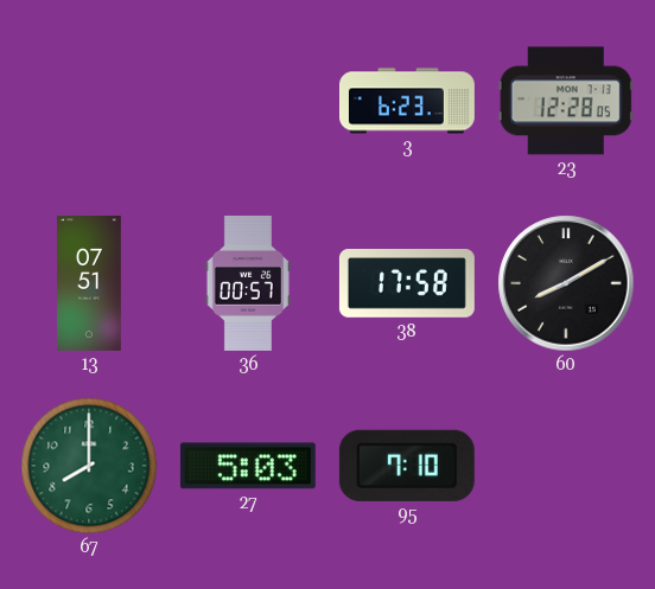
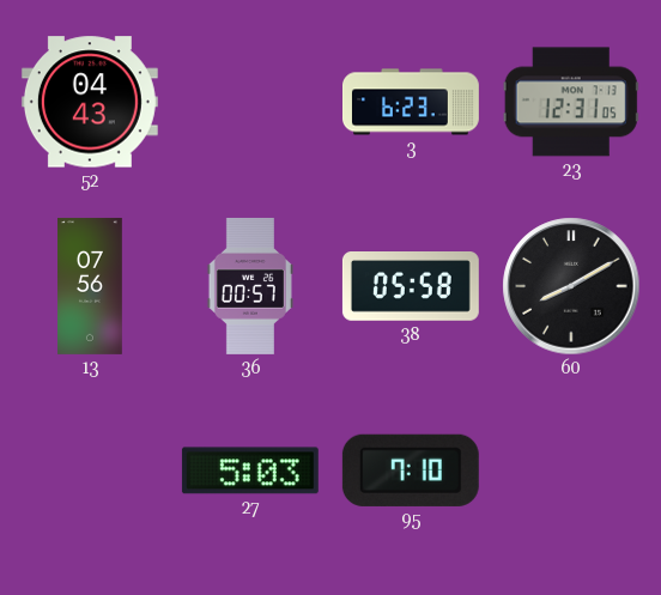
52: none -> 04:43
23: 12:28 -> 12:31
13: 07:51 -> 07:56
38: 17:58 -> 05:58
67: 8:00 -> none
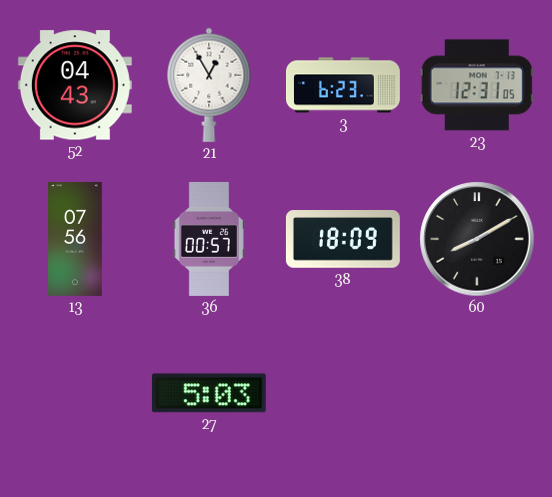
21: none -> 12:55
38: 05:58 -> 18:09
95: 7:10 -> none
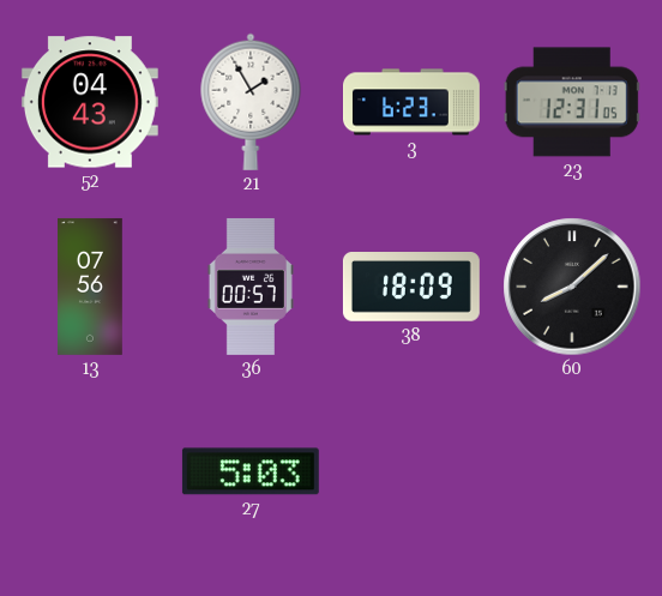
21: 12:55 -> 1:55
60: 8:10 -> 8:08
